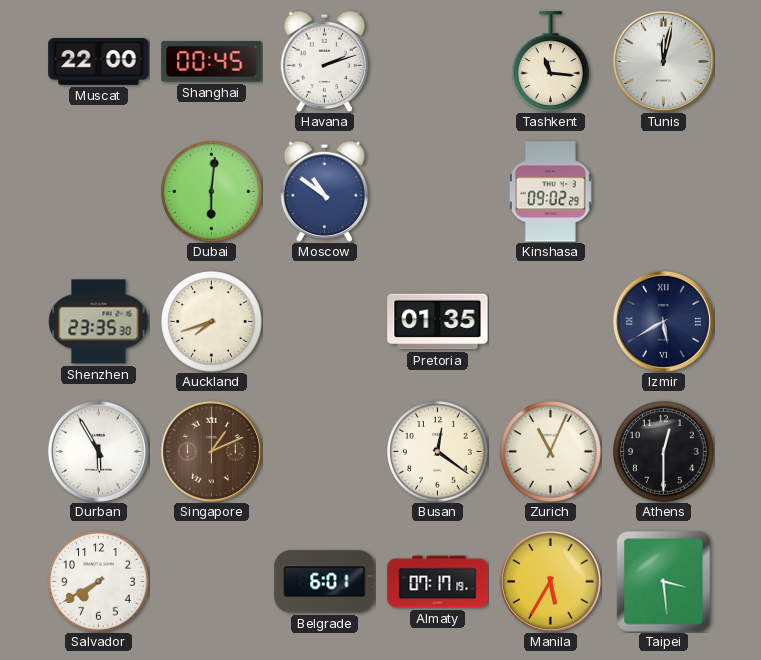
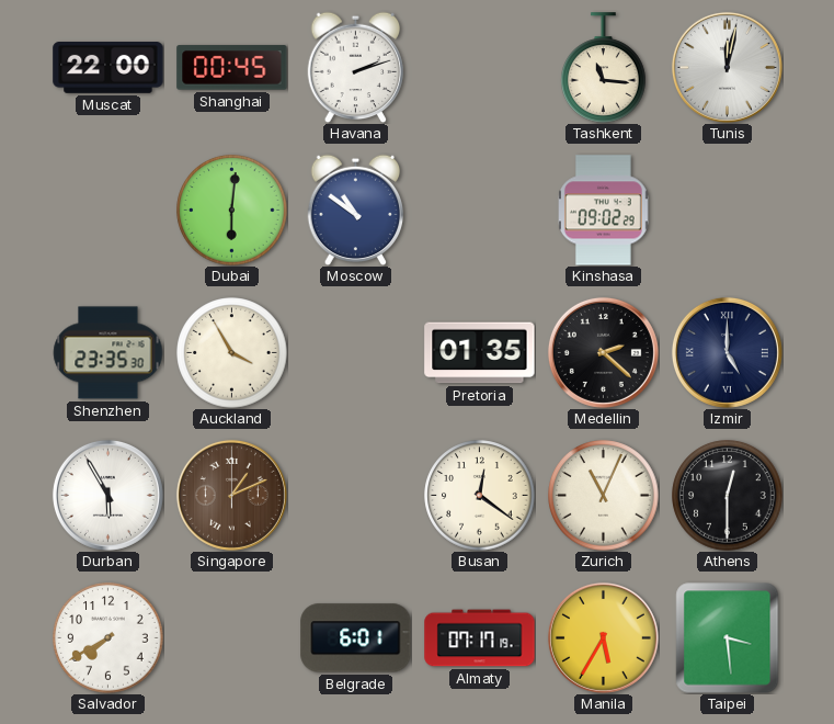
Auckland: 7:42 -> 3:55
Medellin: none -> 2:22
Izmir: 5:40 -> 5:00
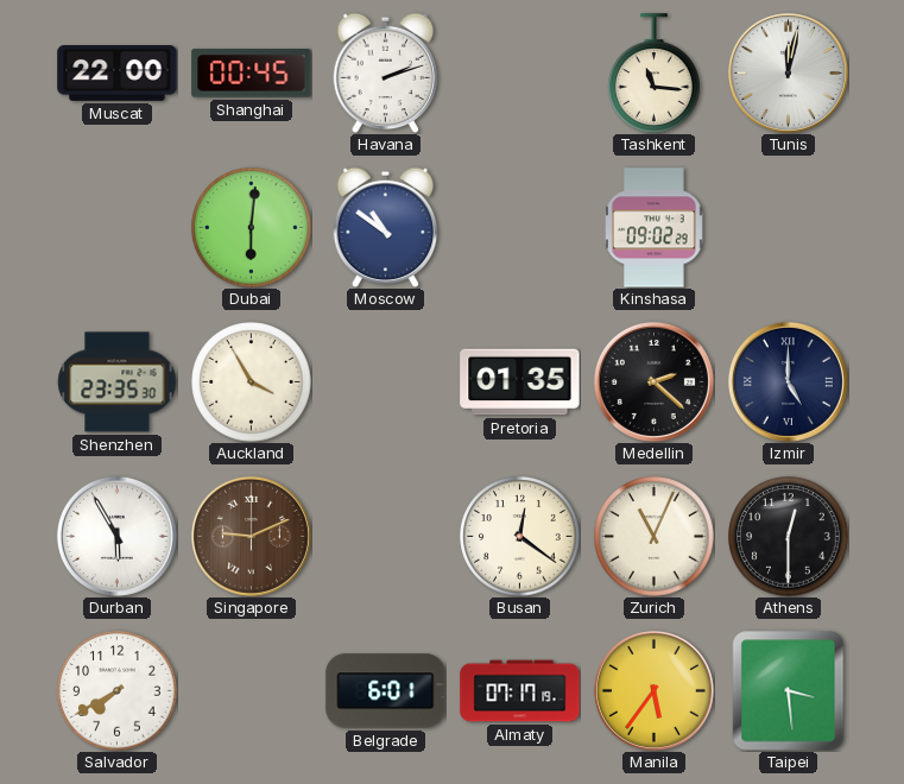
Singapore: 1:11 -> 9:11
Manila: 5:35 -> 5:36
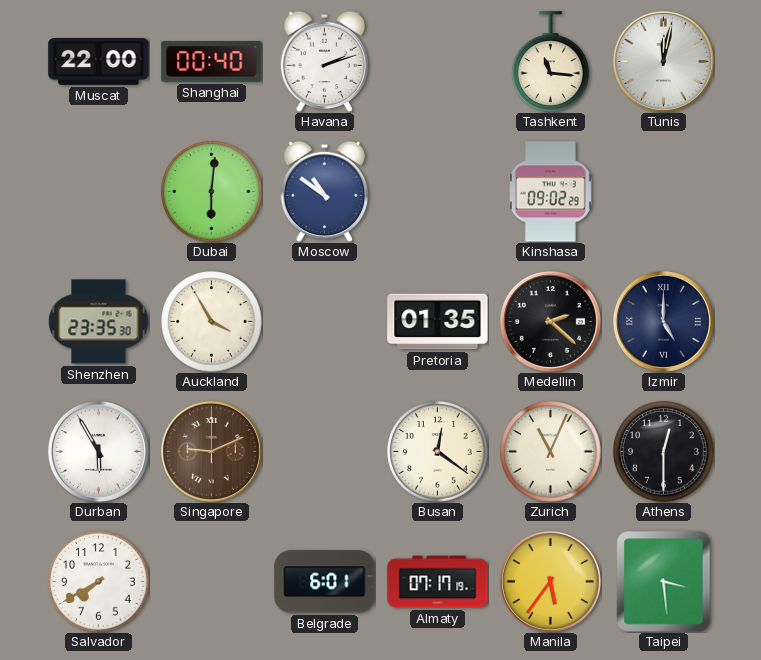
Shanghai: 00:45 -> 00:40
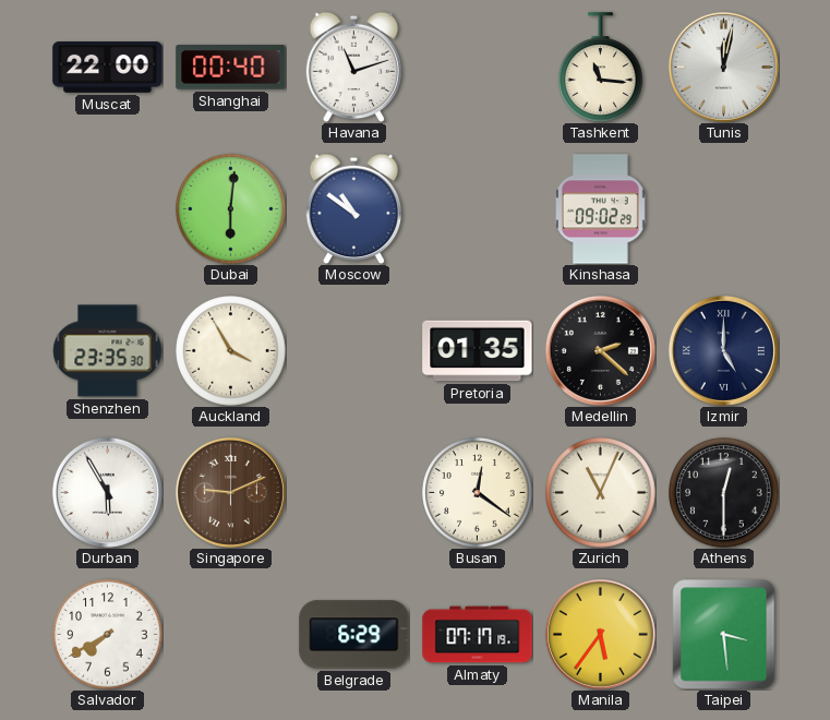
Havana: 2:12 -> 11:12
Belgrade: 6:01 -> 6:29
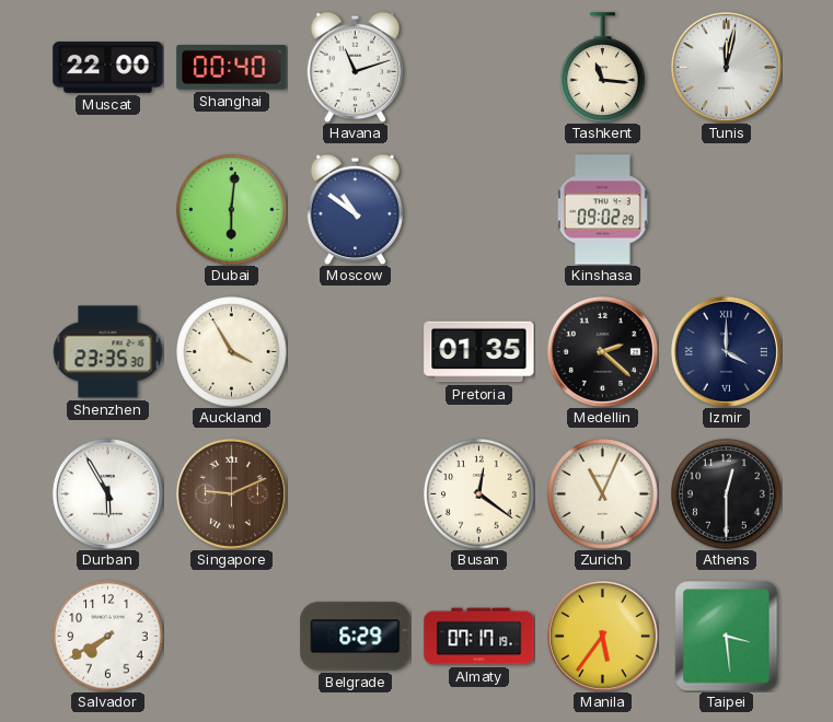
Izmir: 5:00 -> 4:00
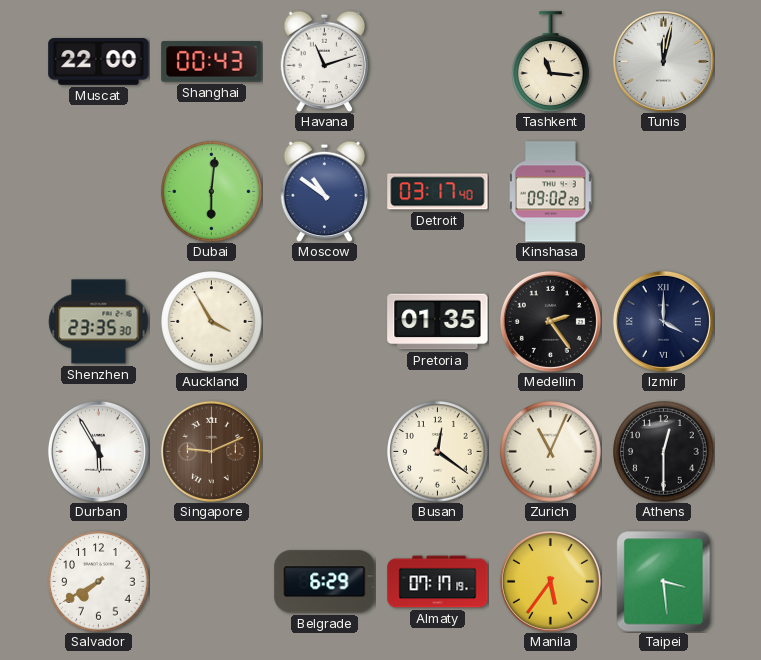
Shanghai: 00:40 -> 00:43
Detroit: none -> 03:17
Medellin: 2:22 -> 2:24
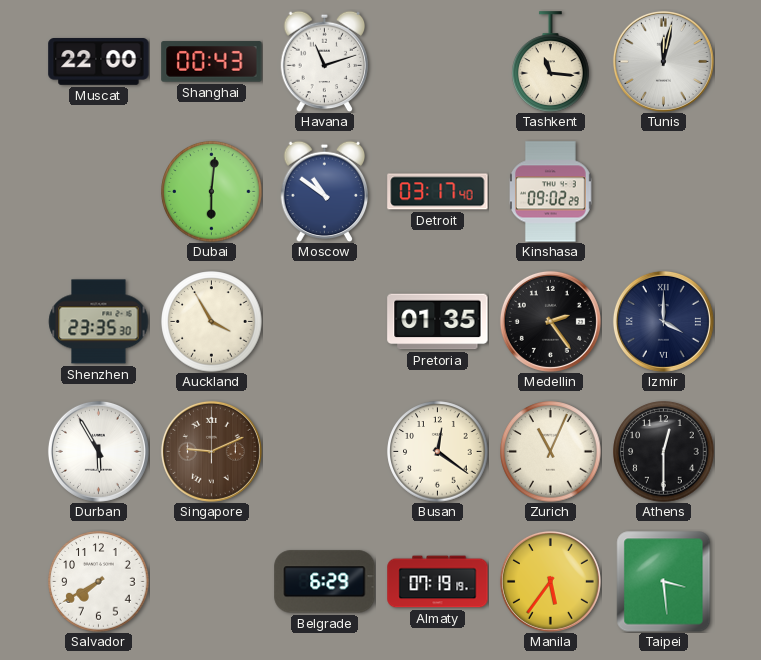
Almaty: 07:17 -> 07:19
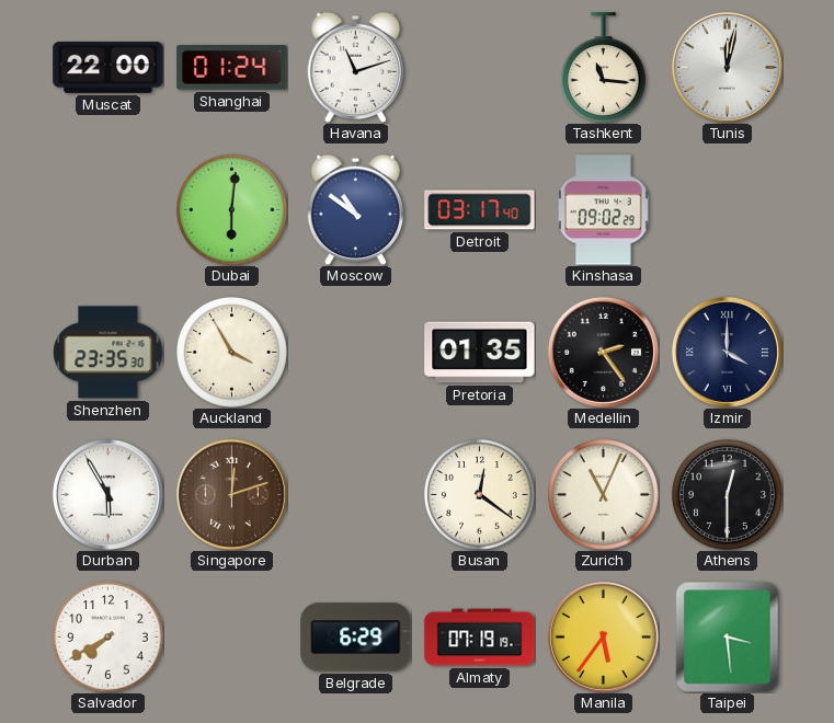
Shanghai: 00:43 -> 01:24
Singapore: 9:11 -> 12:12
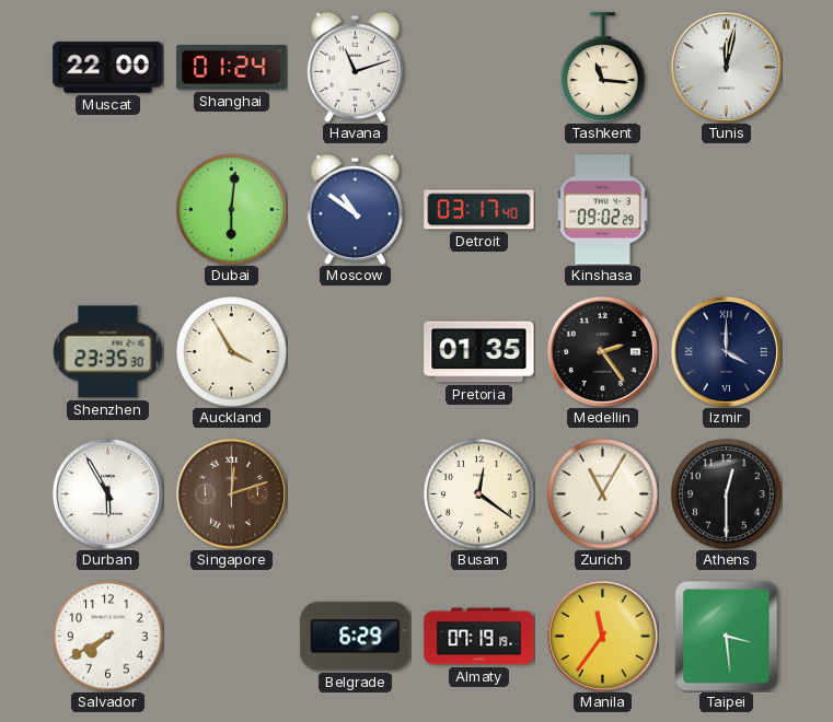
Zurich: 11:04 -> 11:05
Manila: 5:36 -> 11:36
